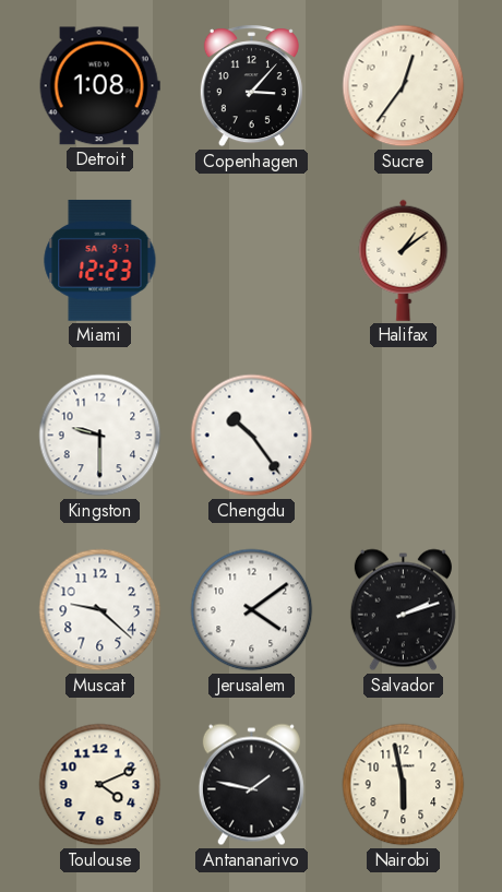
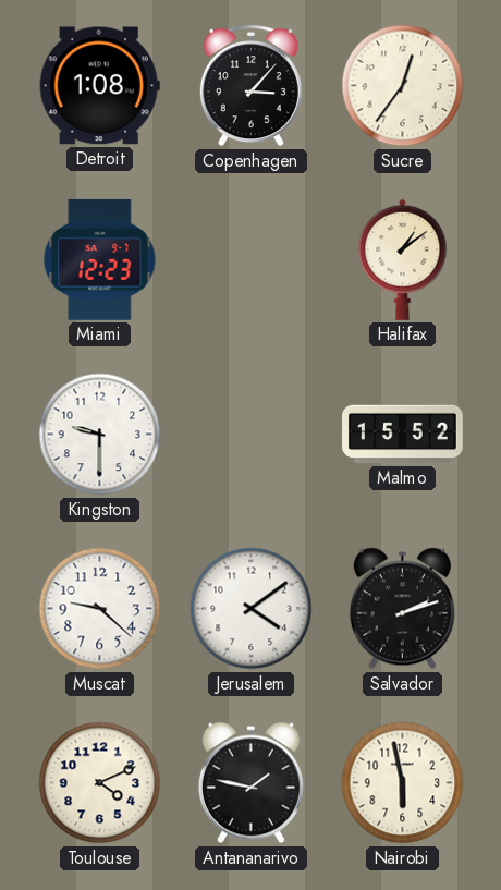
Chengdu: 10:24 -> none
Malmo: none -> 15:52
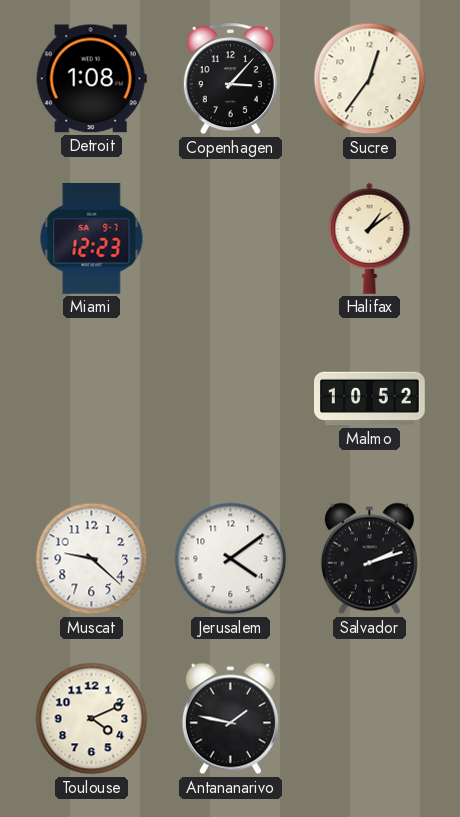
Kingston: 9:30 -> none
Malmo: 15:52 -> 10:52
Nairobi: 5:58 -> none
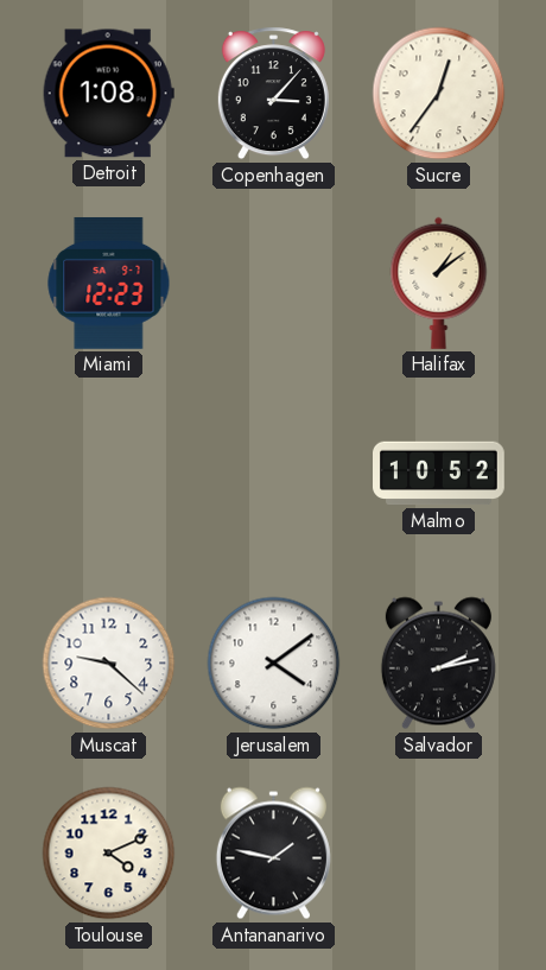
Salvador: 2:12 -> 2:13
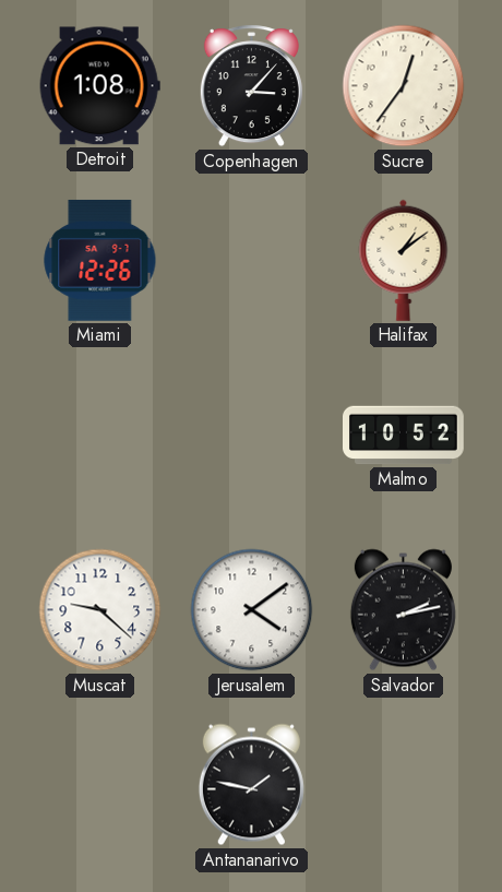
Miami: 12:23 -> 12:26
Toulouse: 4:11 -> none
